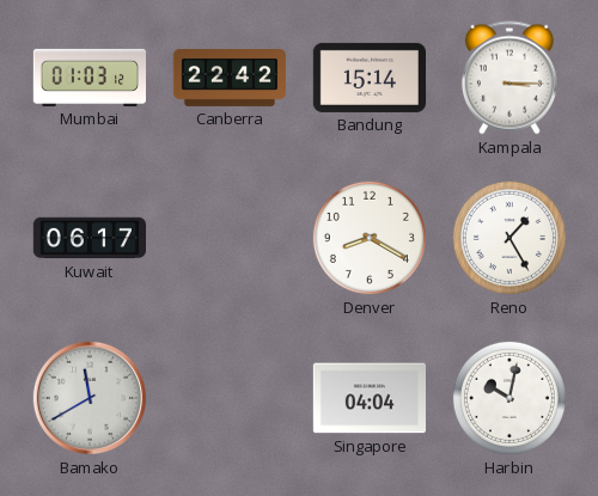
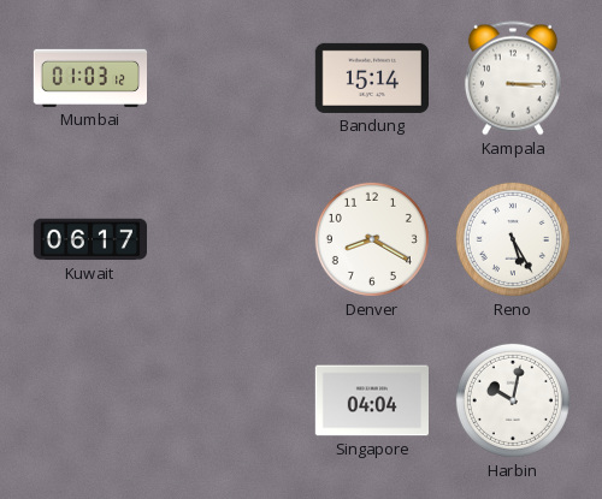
Canberra: 22:42 -> none
Reno: 1:25 -> 5:25
Bamako: 11:40 -> none
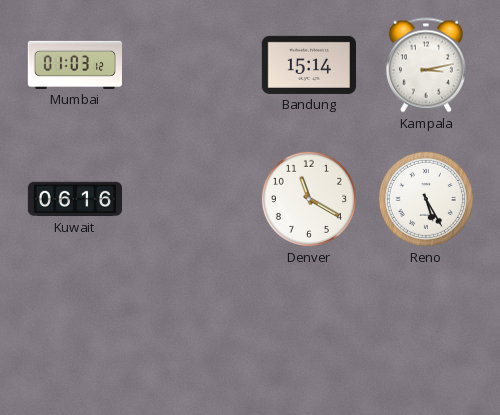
Kampala: 3:15 -> 3:13
Kuwait: 06:17 -> 06:16
Denver: 8:20 -> 11:20
Singapore: 04:04 -> none
Harbin: 10:02 -> none
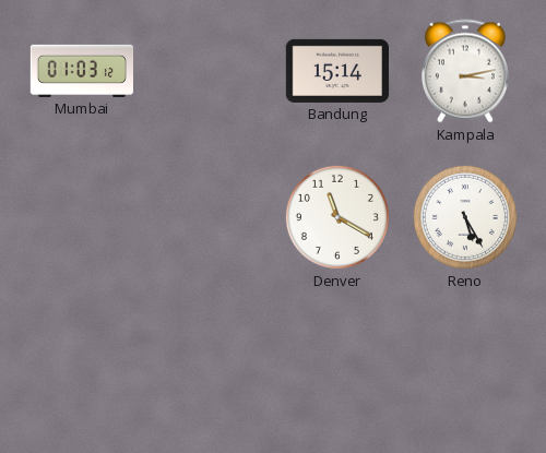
Kuwait: 06:16 -> none
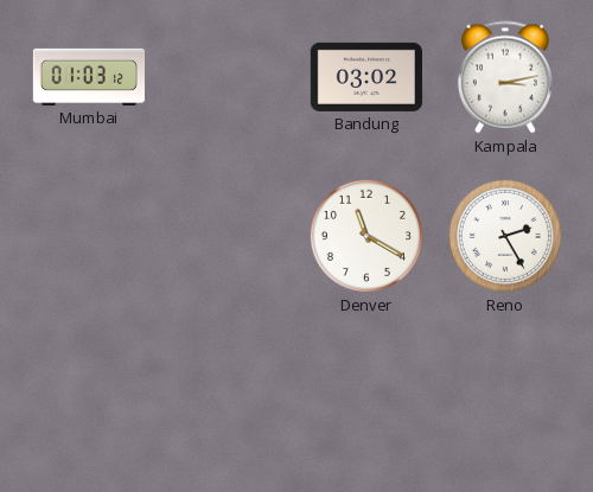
Bandung: 15:14 -> 03:02
Reno: 5:25 -> 2:25
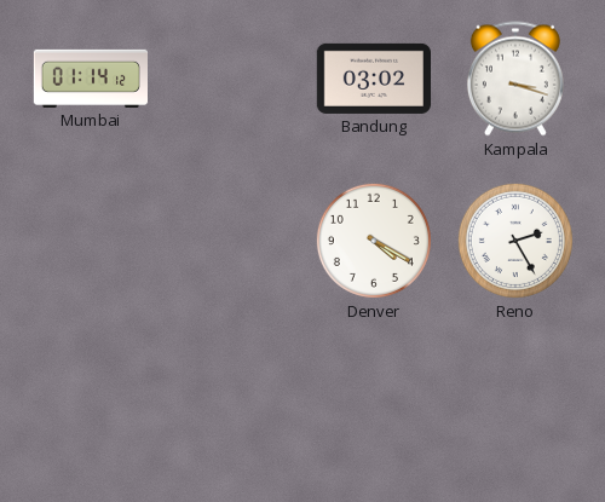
Mumbai: 01:03 -> 01:14
Kampala: 3:13 -> 3:18
Denver: 11:20 -> 4:20
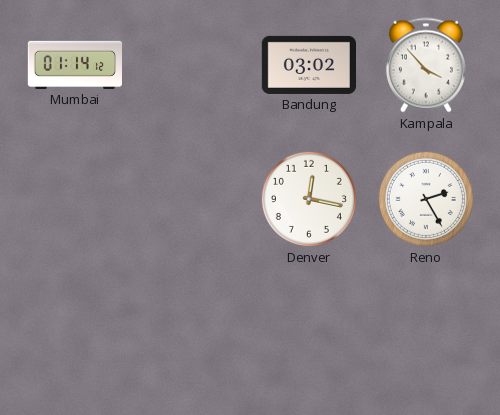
Kampala: 3:18 -> 3:53
Denver: 4:20 -> 12:17
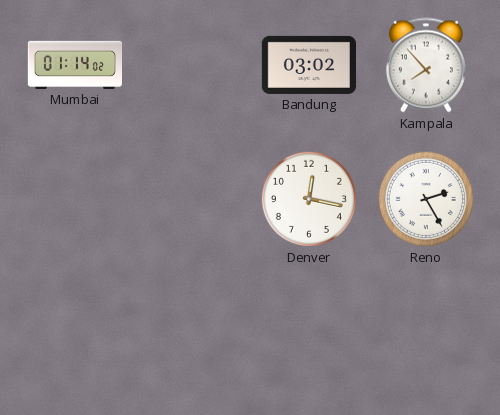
Mumbai: 01:14:12 -> 01:14:02
Kampala: 3:53 -> 7:53
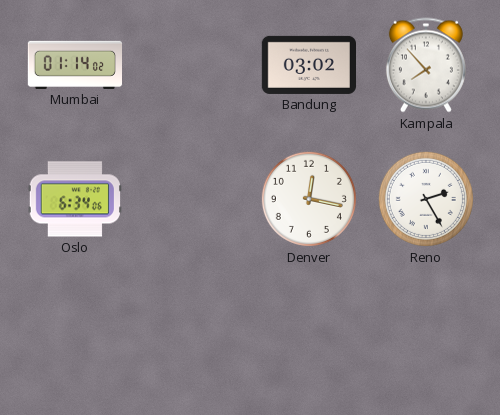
Oslo: none -> 6:34
